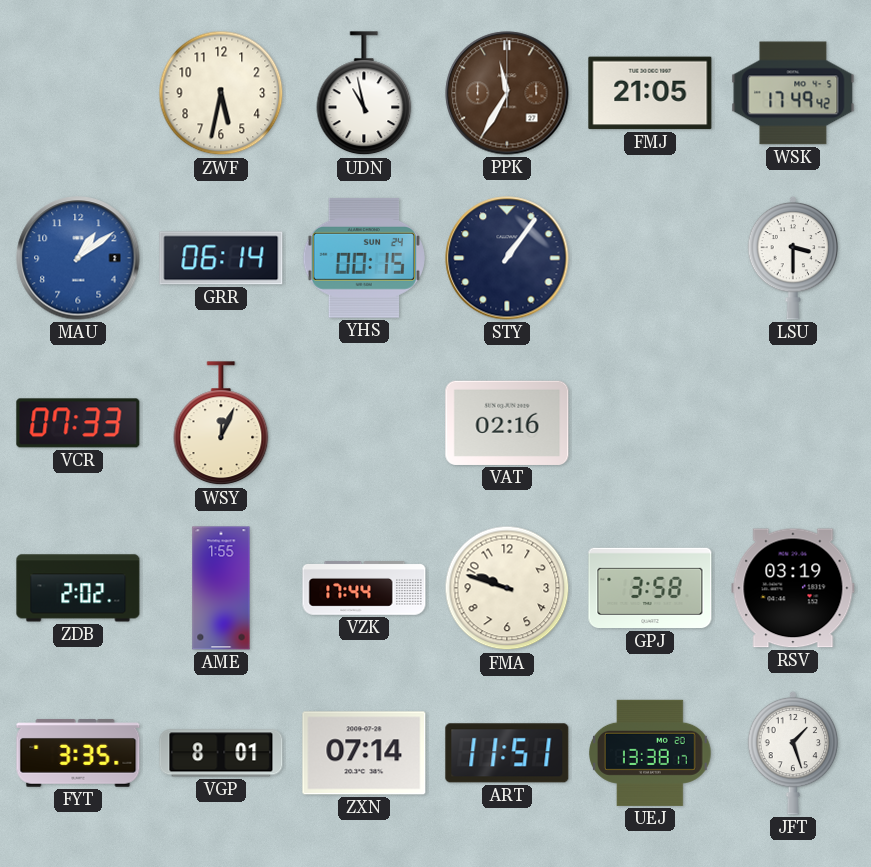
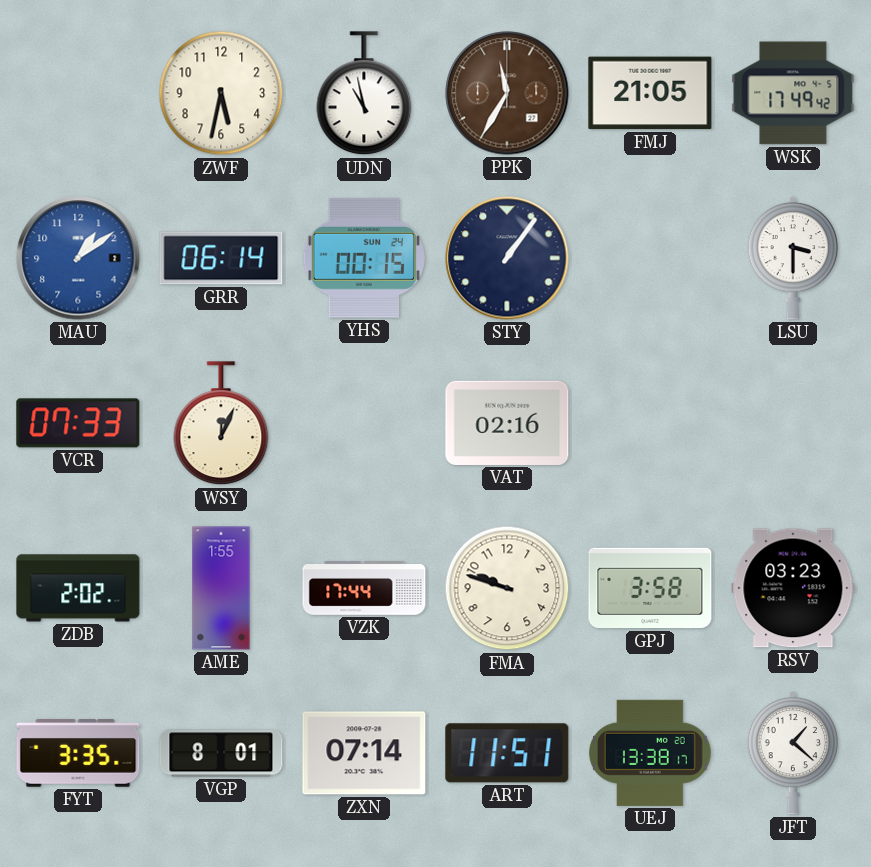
RSV: 03:19 -> 03:23
JFT: 1:27 -> 1:22
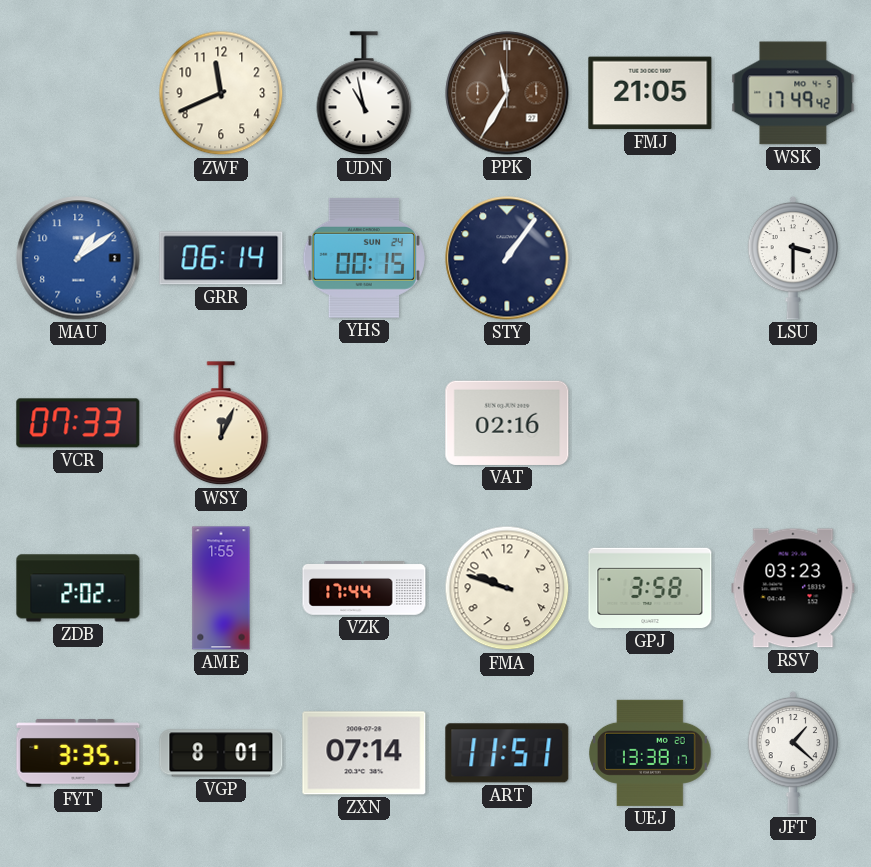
ZWF: 5:32 -> 11:41
